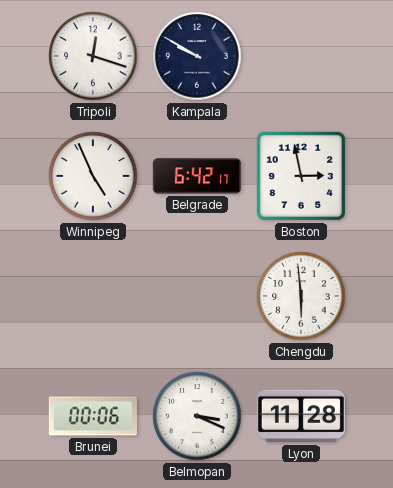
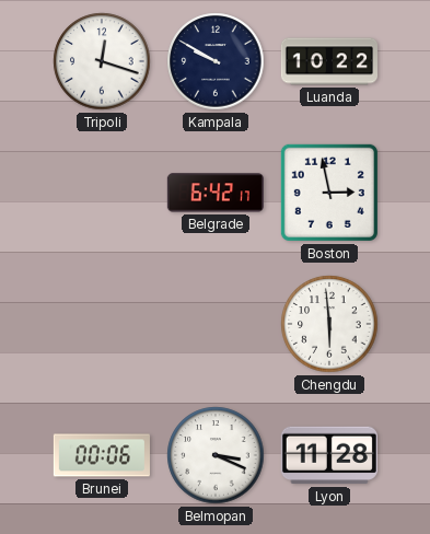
Luanda: none -> 10:22
Winnipeg: 4:56 -> none
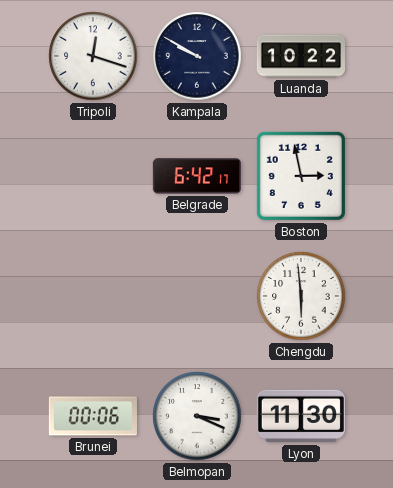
Lyon: 11:28 -> 11:30
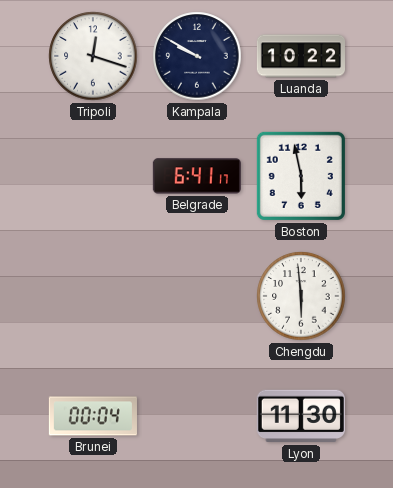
Belgrade: 6:42 -> 6:41
Boston: 2:58 -> 5:58
Brunei: 00:06 -> 00:04
Belmopan: 3:19 -> none
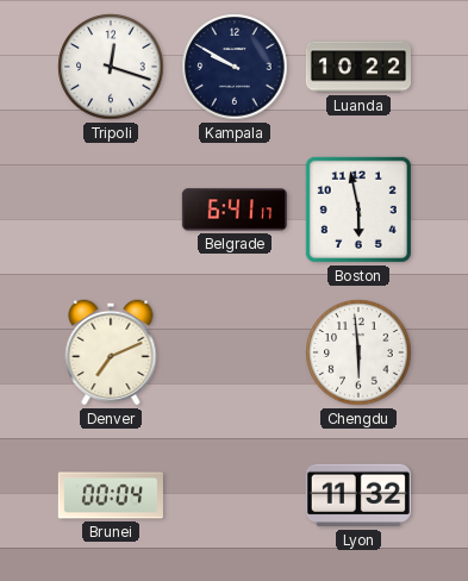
Denver: none -> 7:11
Lyon: 11:30 -> 11:32
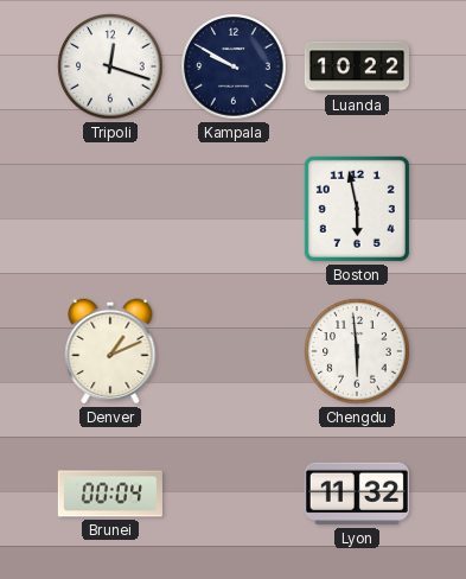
Belgrade: 6:41 -> none
Denver: 7:11 -> 1:11
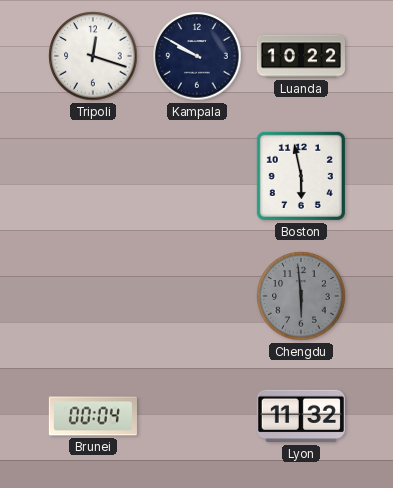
Denver: 1:11 -> none
Chengdu dial: white -> grey
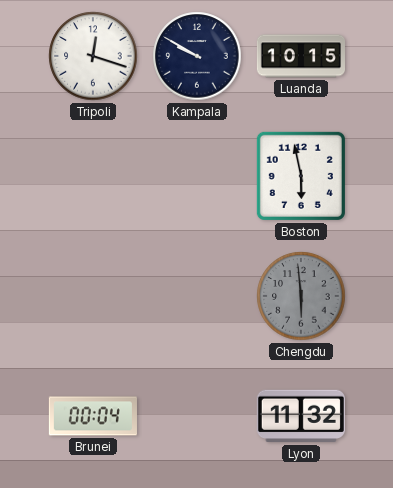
Luanda: 10:22 -> 10:15
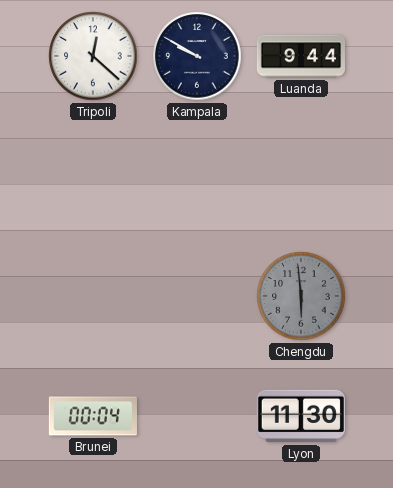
Tripoli: 12:18 -> 12:22
Luanda: 10:15 -> 9:44
Boston: 5:58 -> none
Lyon: 11:32 -> 11:30
